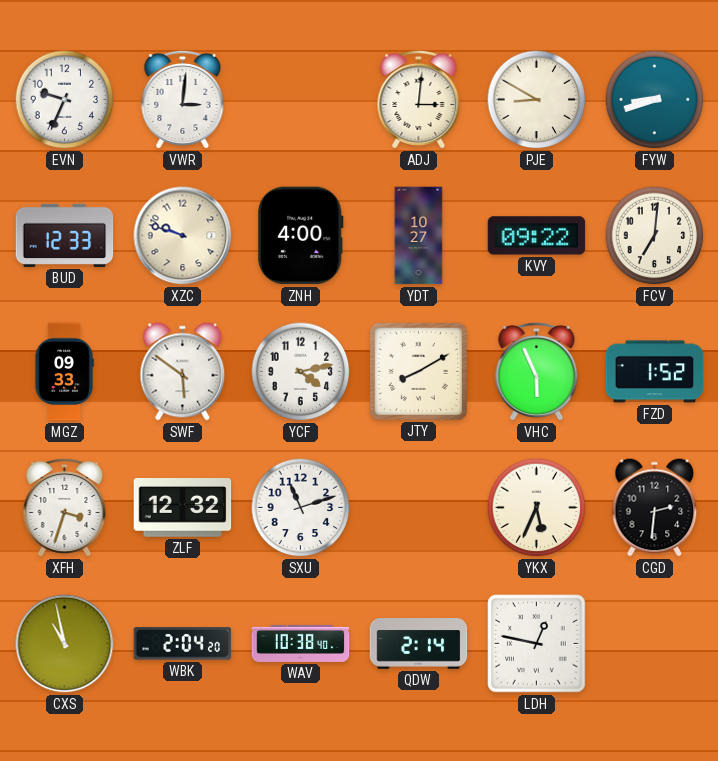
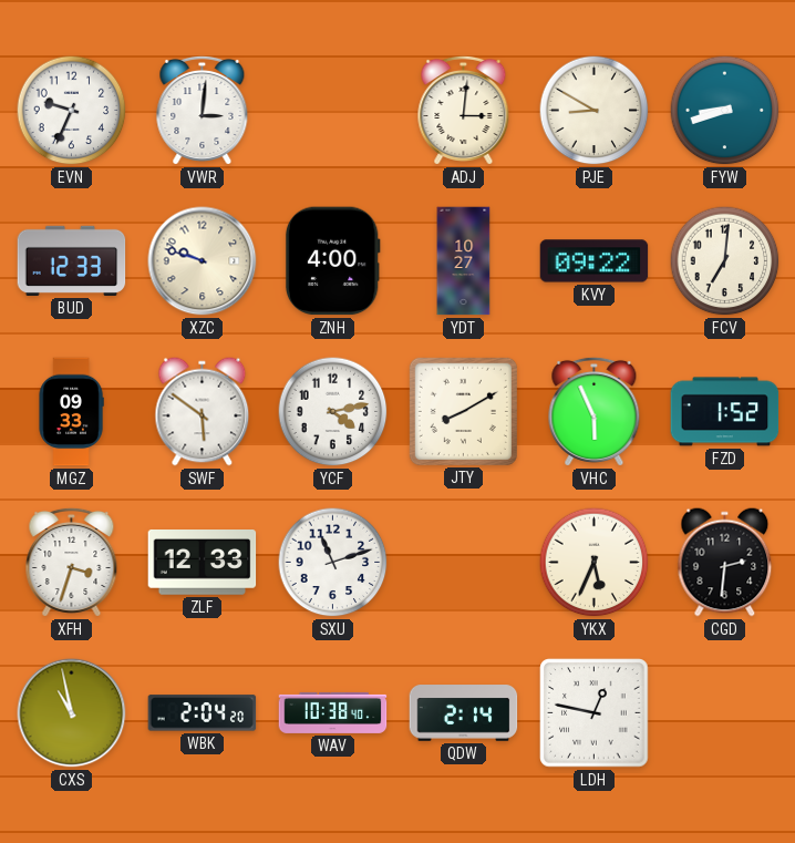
ZLF: 12:32 -> 12:33
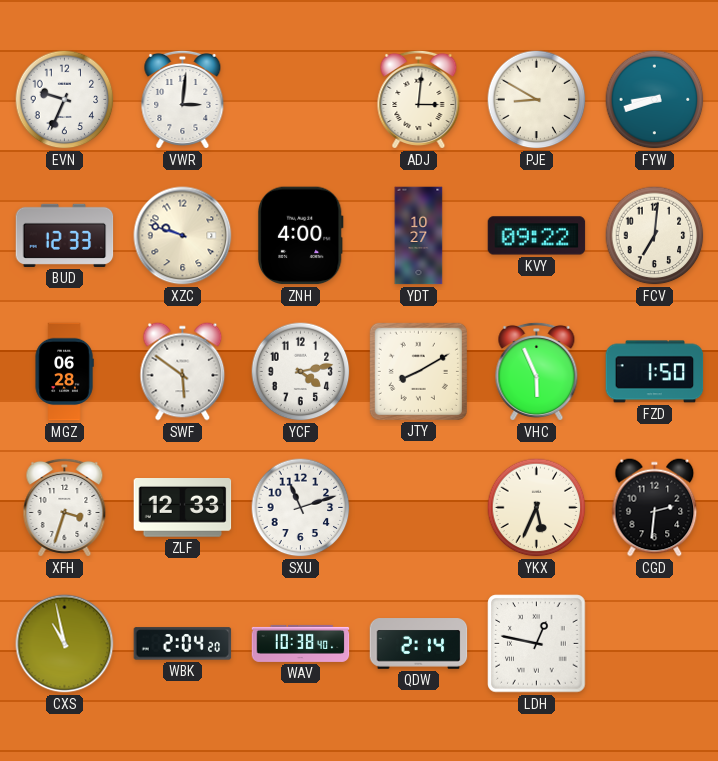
MGZ: 09:33 -> 06:28
FZD: 1:52 -> 1:50
